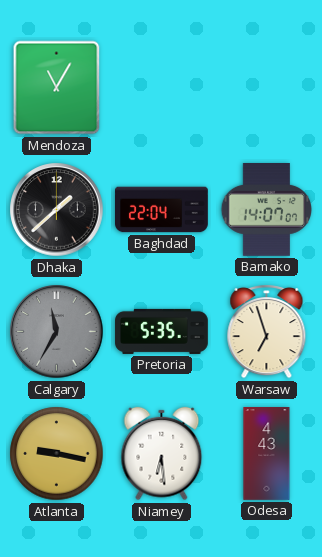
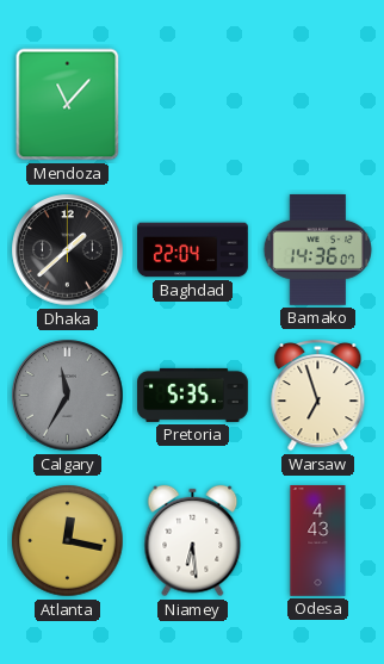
Mendoza: 11:05 -> 11:07
Bamako: 14:07 -> 14:36
Atlanta: 9:17 -> 12:17
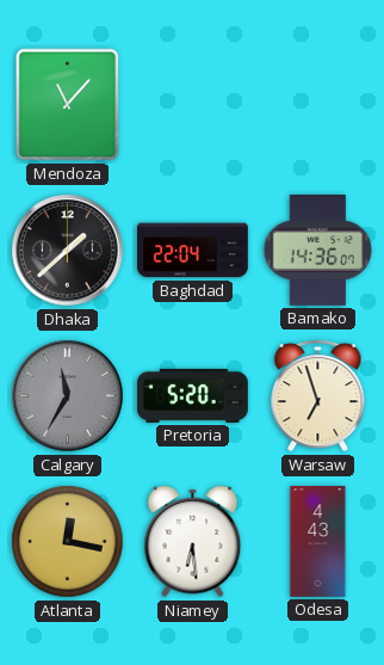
Pretoria: 5:35 -> 5:20
